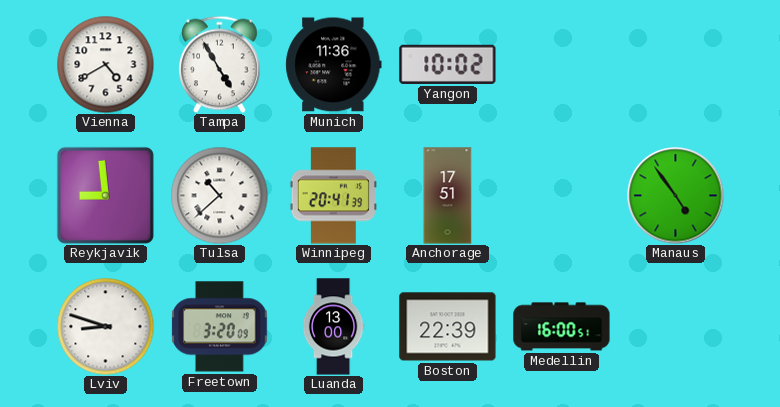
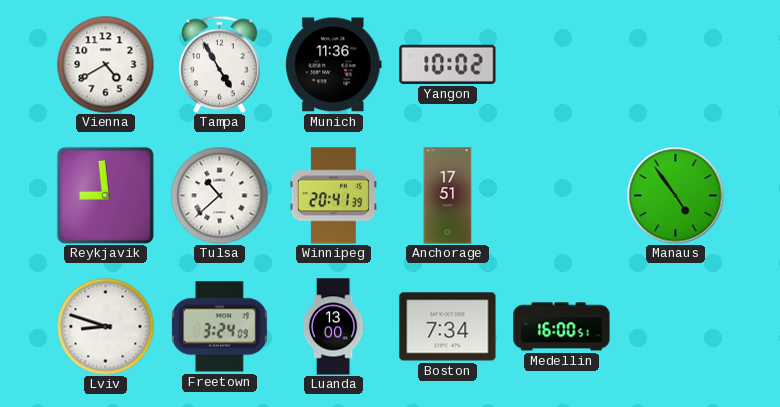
Freetown: 3:20 -> 3:24
Boston: 22:39 -> 7:34
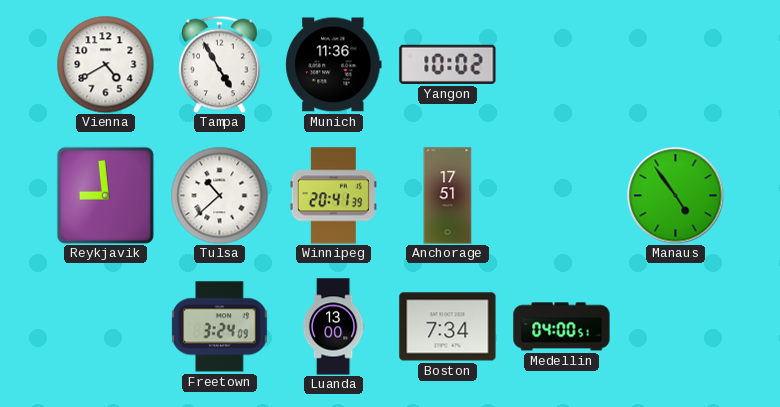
Lviv: 8:48 -> none
Medellin: 16:00 -> 04:00
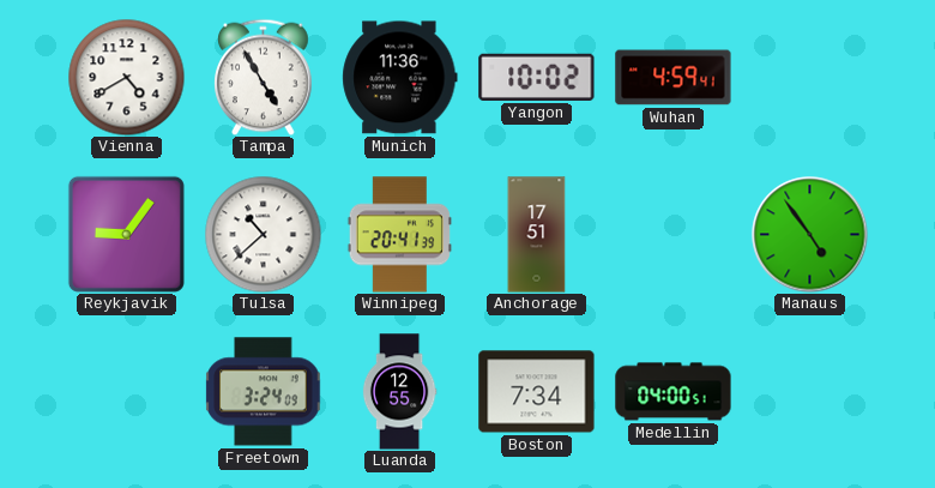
Wuhan: none -> 4:59
Reykjavik: 8:59 -> 9:06
Luanda: 13:00 -> 12:55
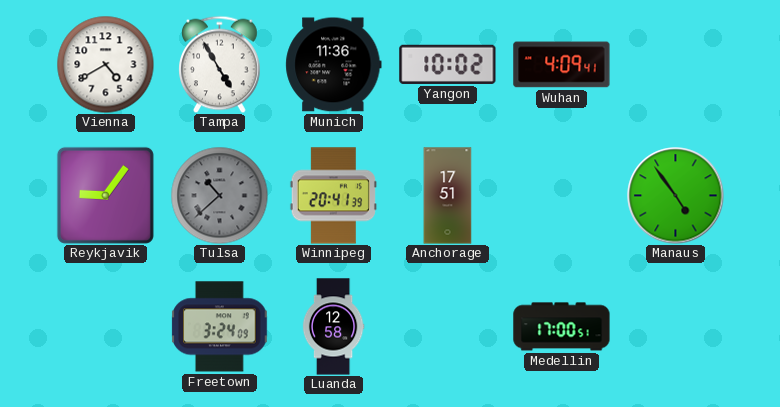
Wuhan: 4:59 -> 4:09
Tulsa dial: white -> grey
Luanda: 12:55 -> 12:58
Boston: 7:34 -> none
Medellin: 04:00 -> 17:00
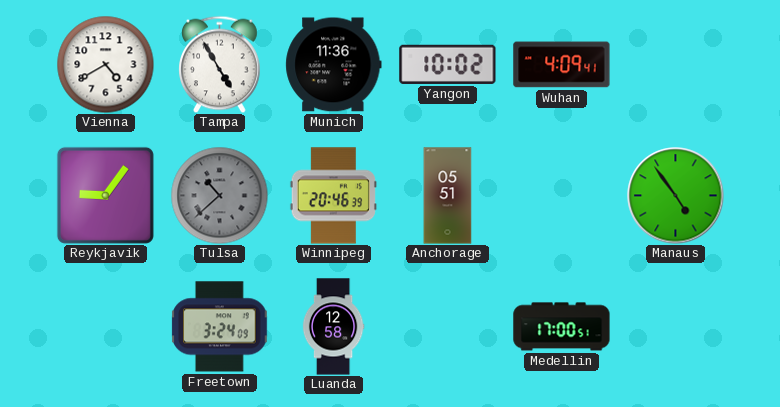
Winnipeg: 20:41 -> 20:46
Anchorage: 17:51 -> 05:51
